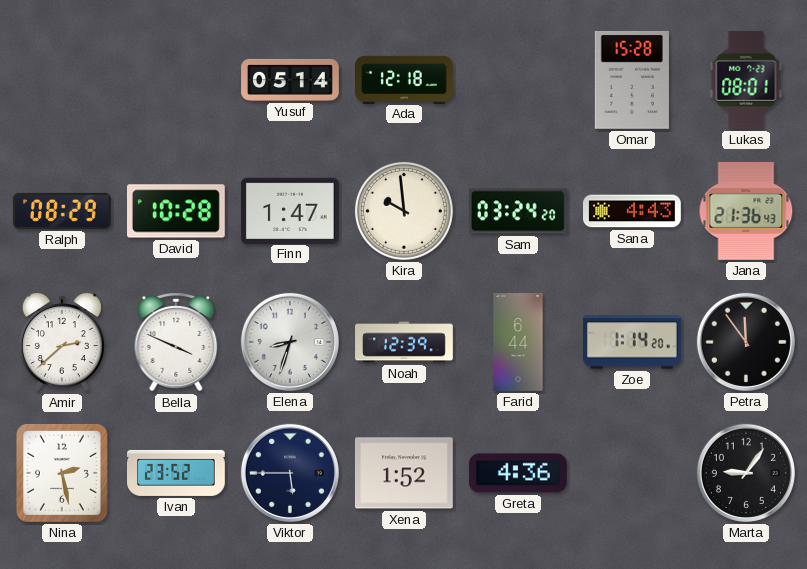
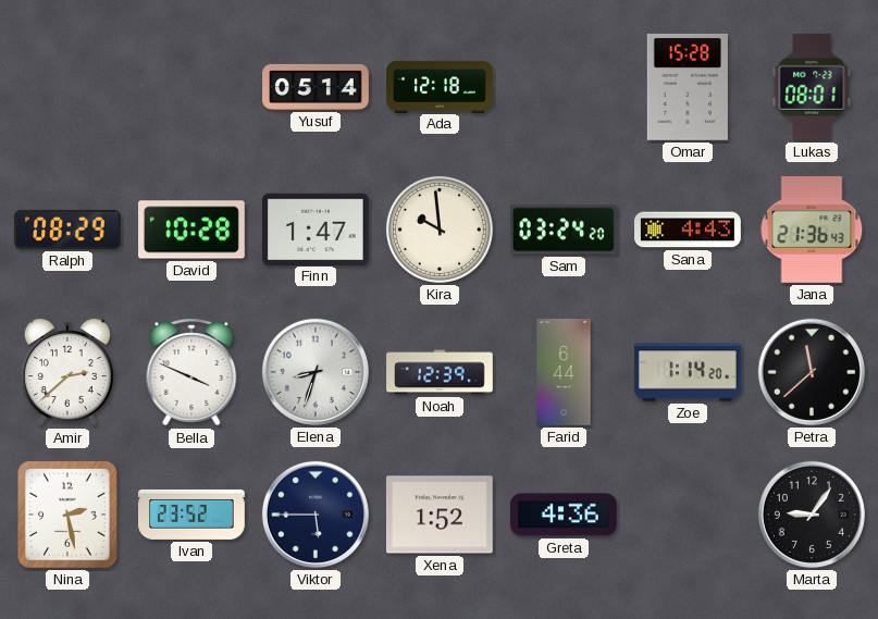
Petra: 11:54 -> 11:38
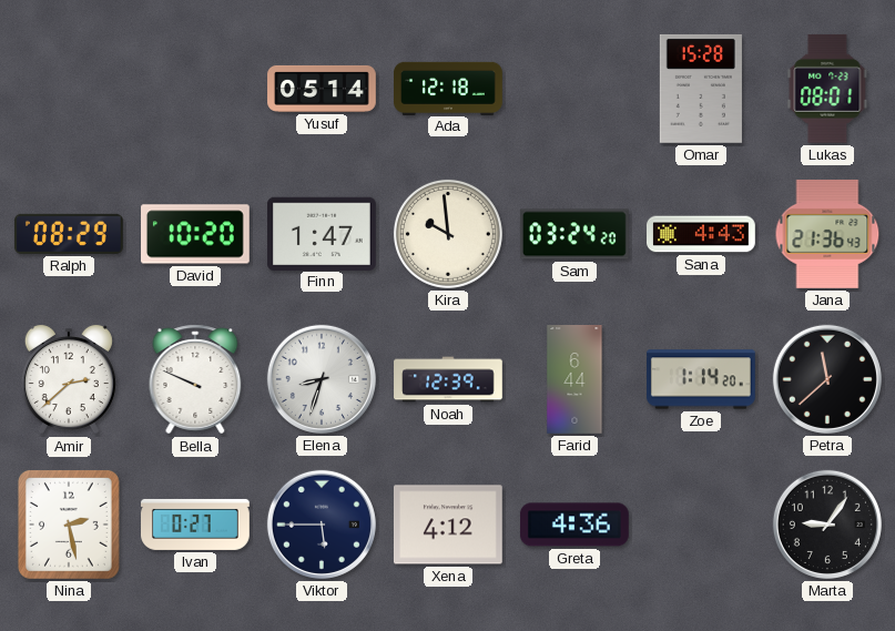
David: 10:28 -> 10:20
Bella: 3:49 -> 9:49
Ivan: 23:52 -> 0:27
Xena: 1:52 -> 4:12
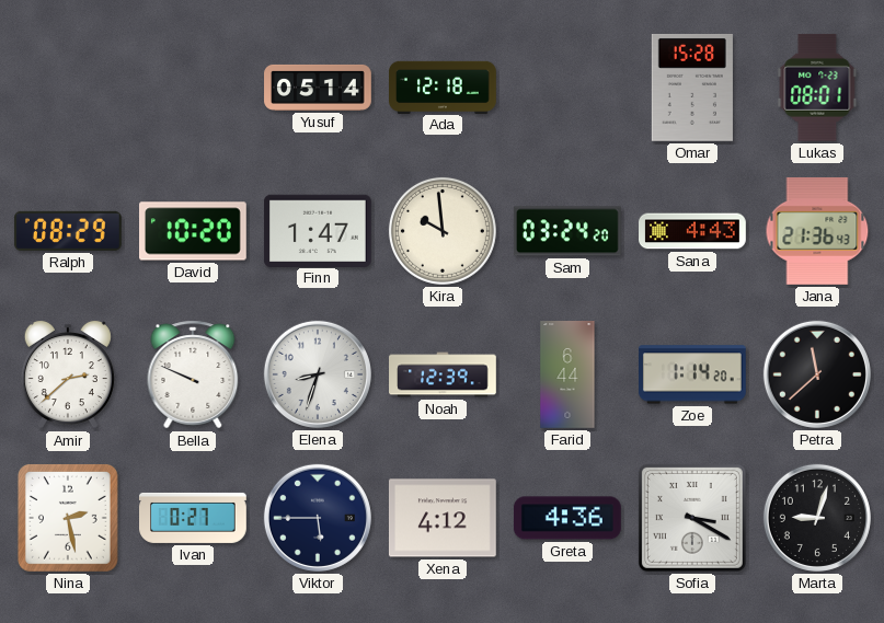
Sofia: none -> 3:20
Marta: 9:06 -> 9:03
